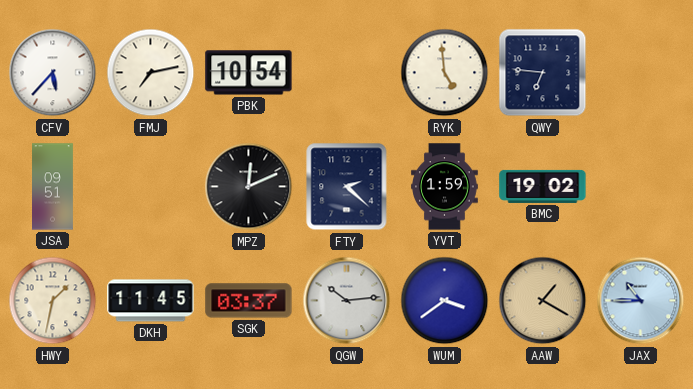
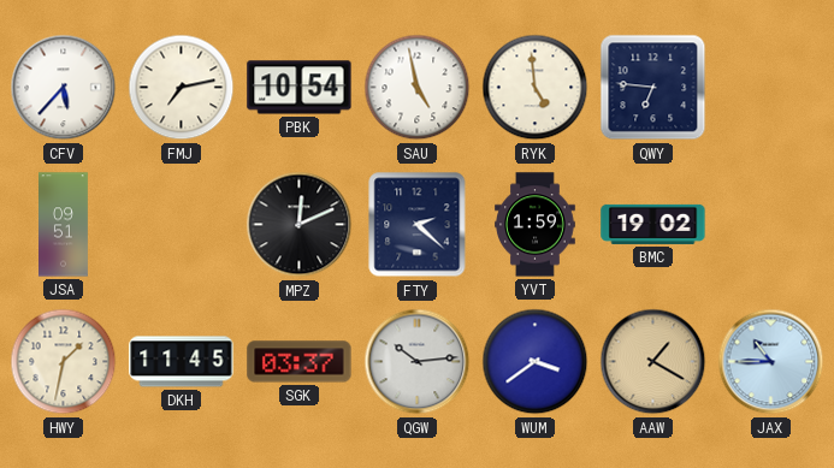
SAU: none -> 4:58
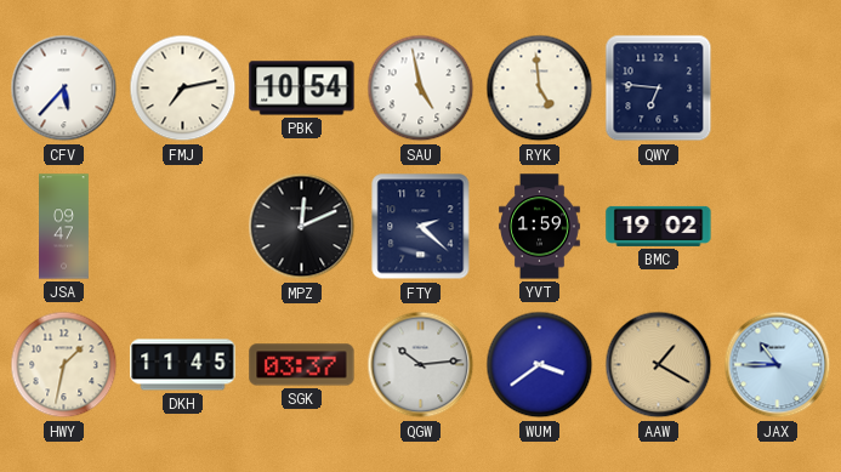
JSA: 09:51 -> 09:47
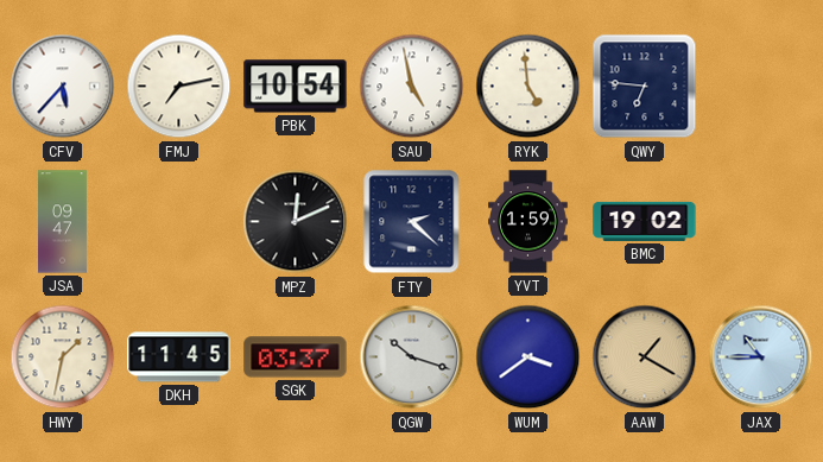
QGW: 10:14 -> 10:18
